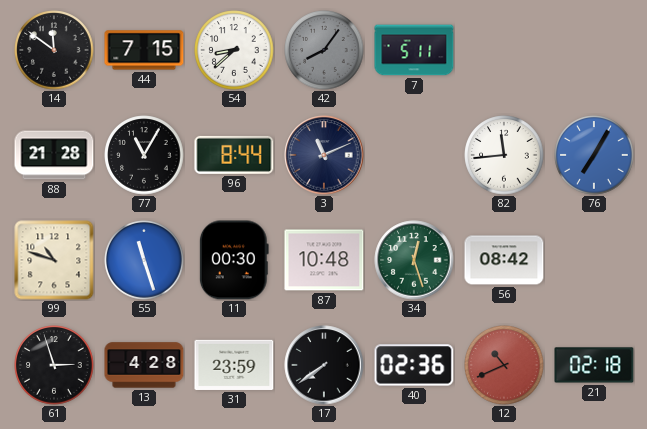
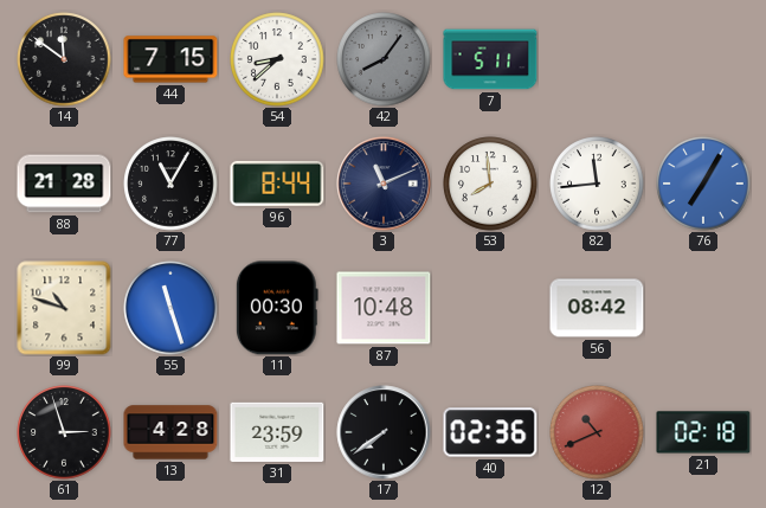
53: none -> 7:59
34: 12:27 -> none
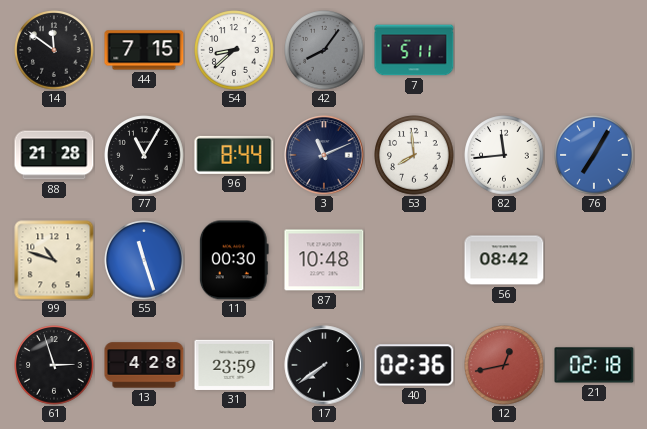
12: 10:41 -> 12:43
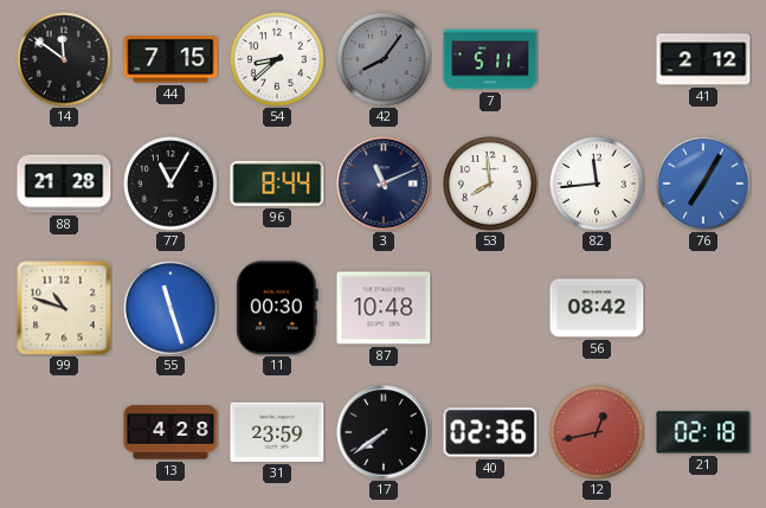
41: none -> 2:12
61: 2:57 -> none
